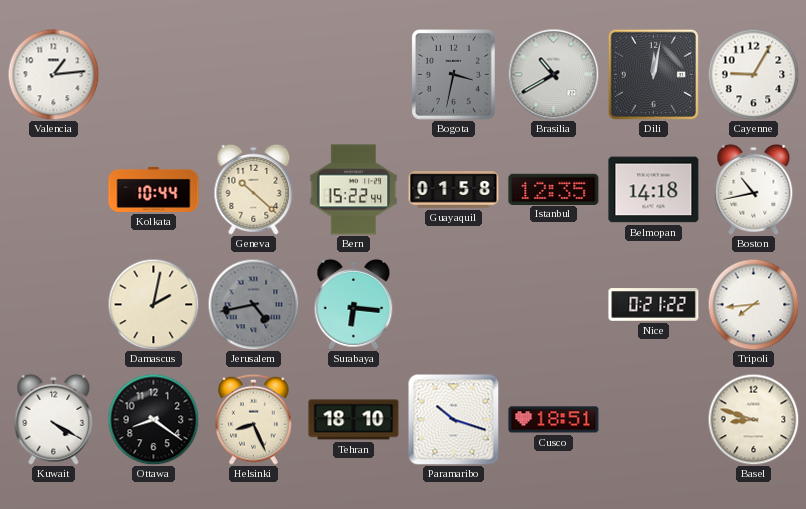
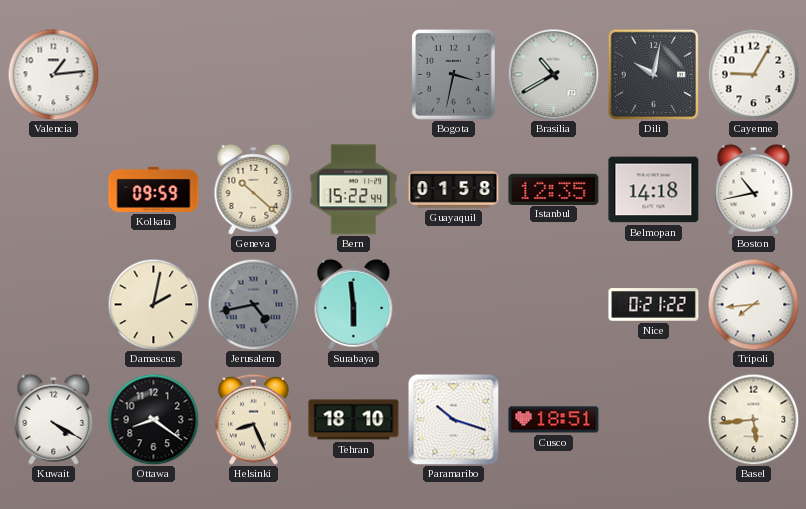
Dili: 12:02 -> 10:02
Kolkata: 10:44 -> 09:59
Surabaya: 6:16 -> 5:59
Basel: 8:48 -> 5:44
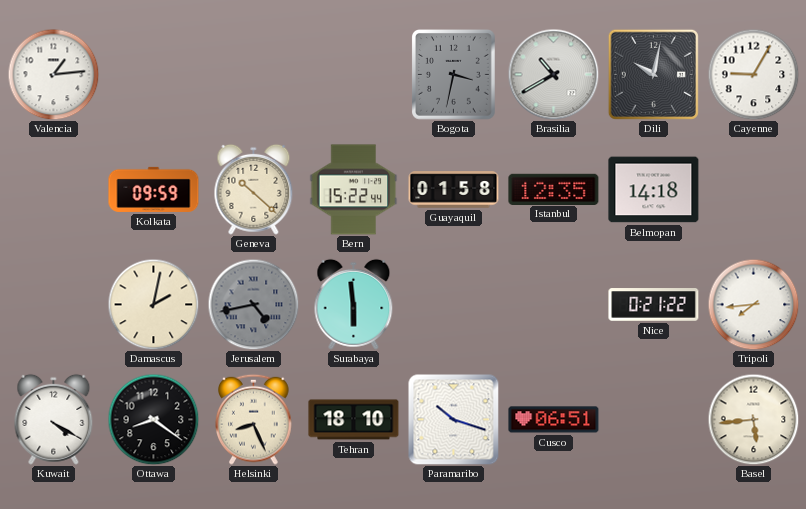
Boston: 10:43 -> none
Cusco: 18:51 -> 06:51
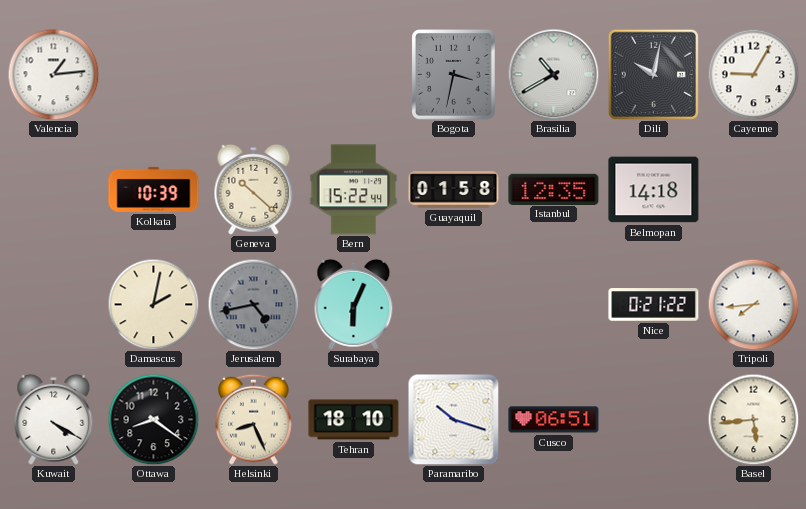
Kolkata: 09:59 -> 10:39
Surabaya: 5:59 -> 6:04
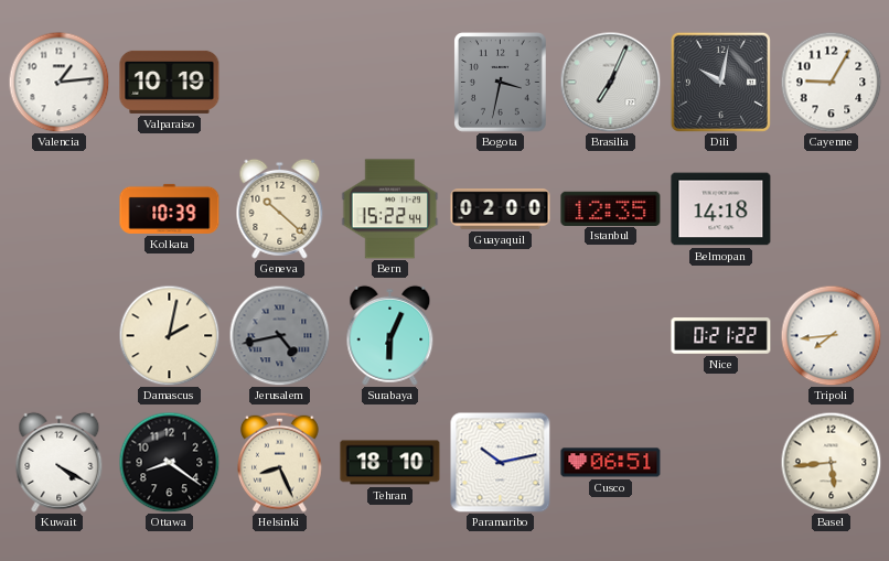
Valparaiso: none -> 10:19
Brasilia: 10:40 -> 7:04
Guayaquil: 01:58 -> 02:00
Paramaribo: 10:18 -> 10:13
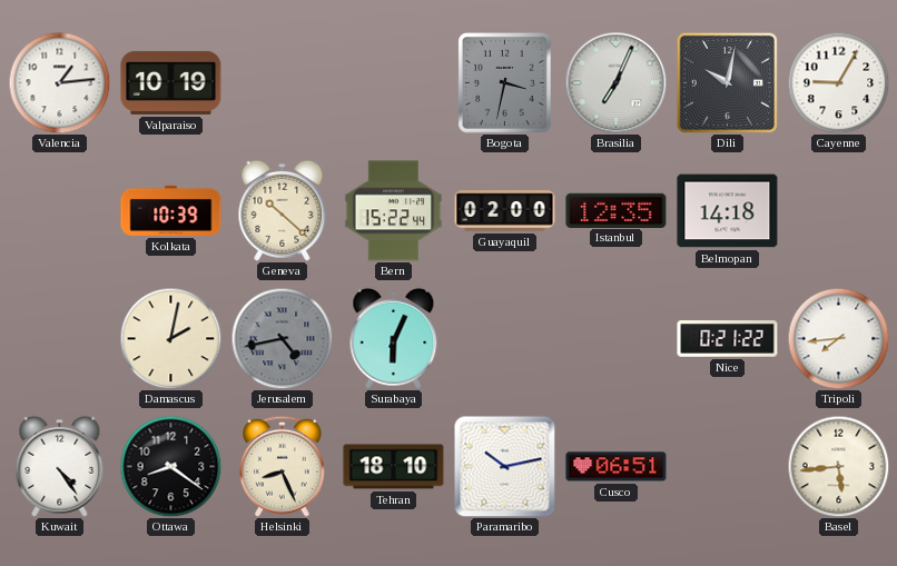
Kuwait: 4:20 -> 4:24
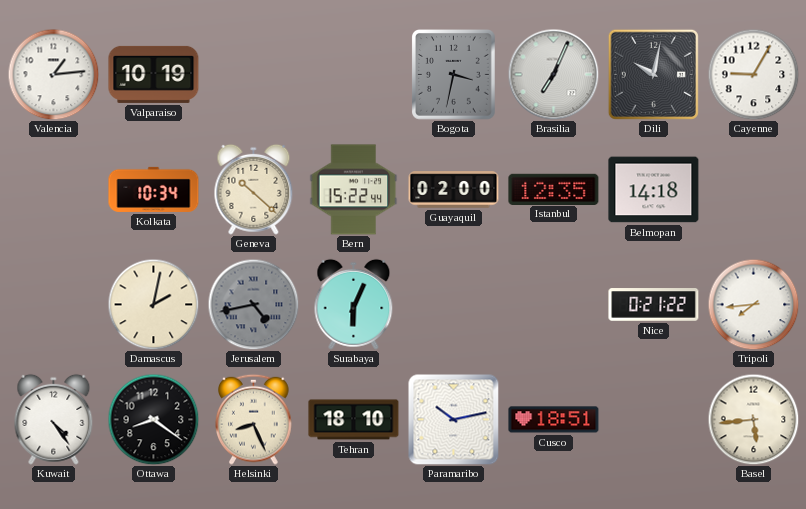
Kolkata: 10:39 -> 10:34
Cusco: 06:51 -> 18:51
